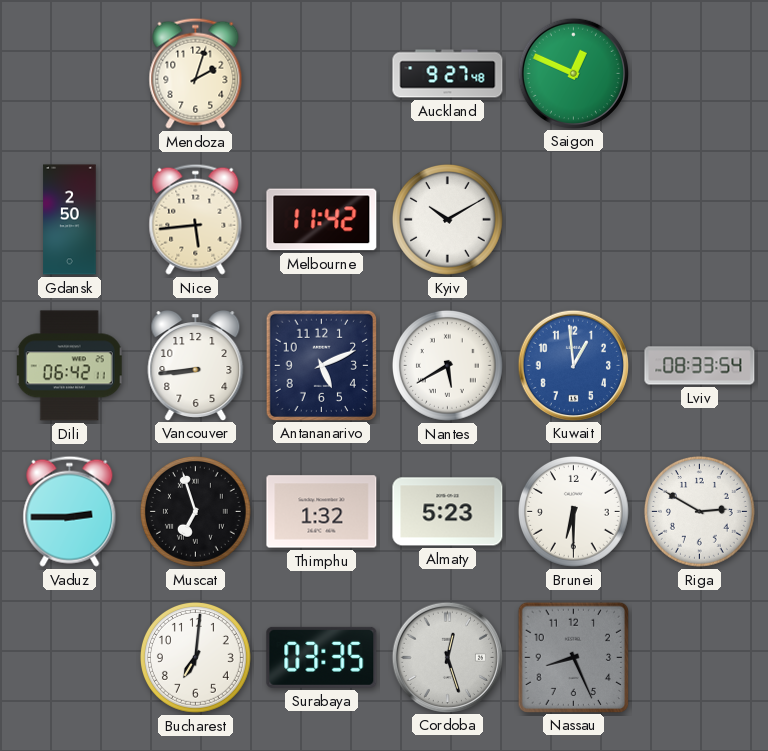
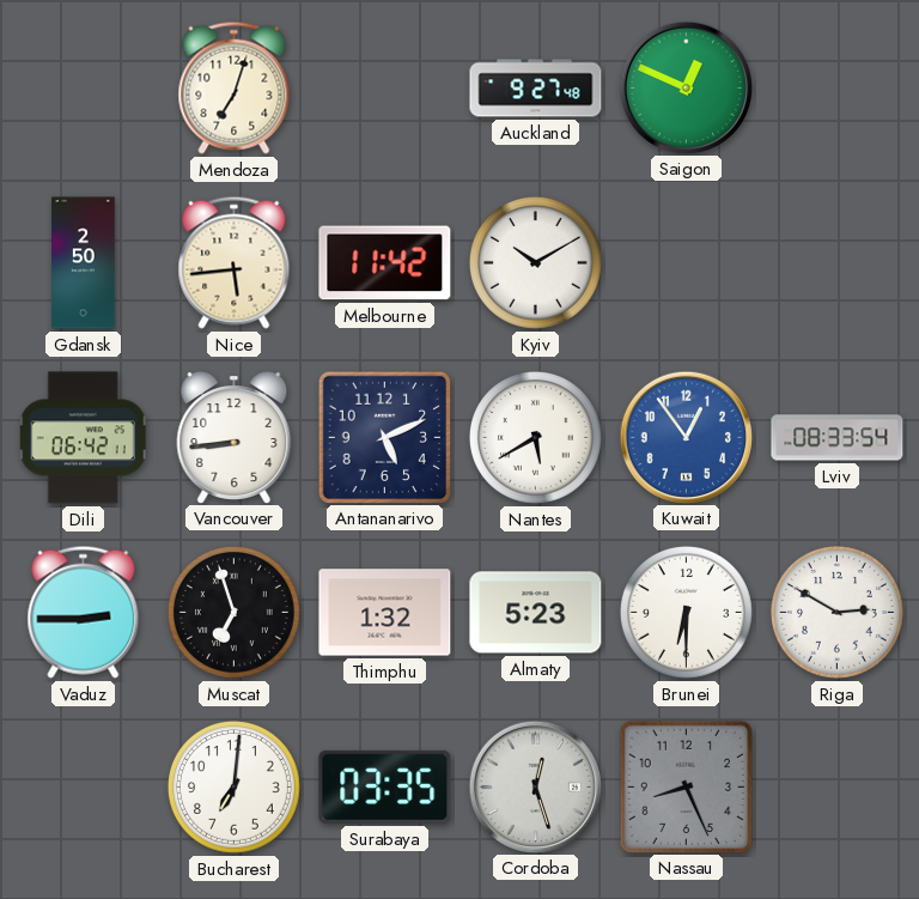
Mendoza: 2:03 -> 7:03
Kuwait: 12:59 -> 12:54
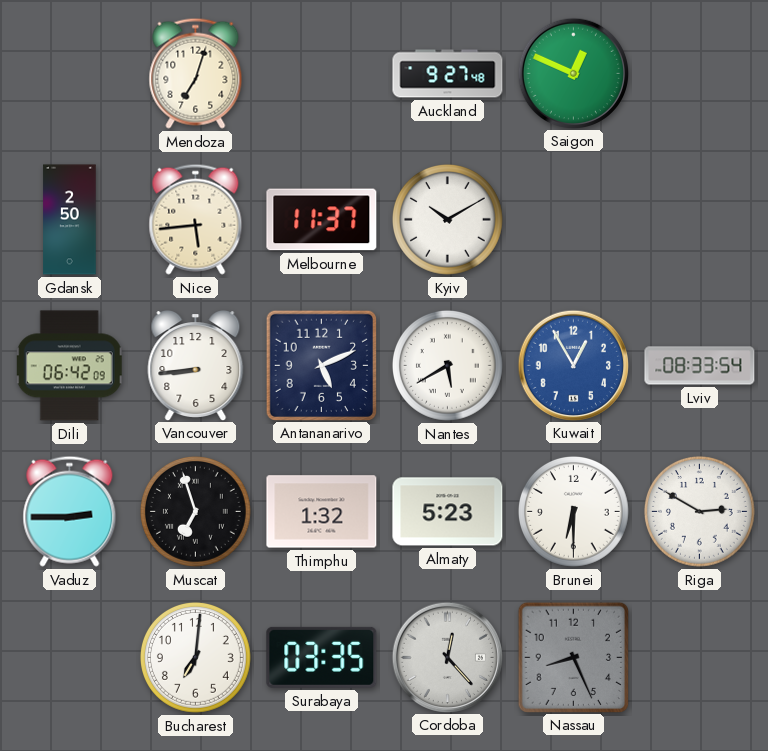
Melbourne: 11:42 -> 11:37
Dili: 06:42:11 -> 06:42:09
Kuwait: 12:54 -> 12:55
Cordoba: 12:27 -> 12:23
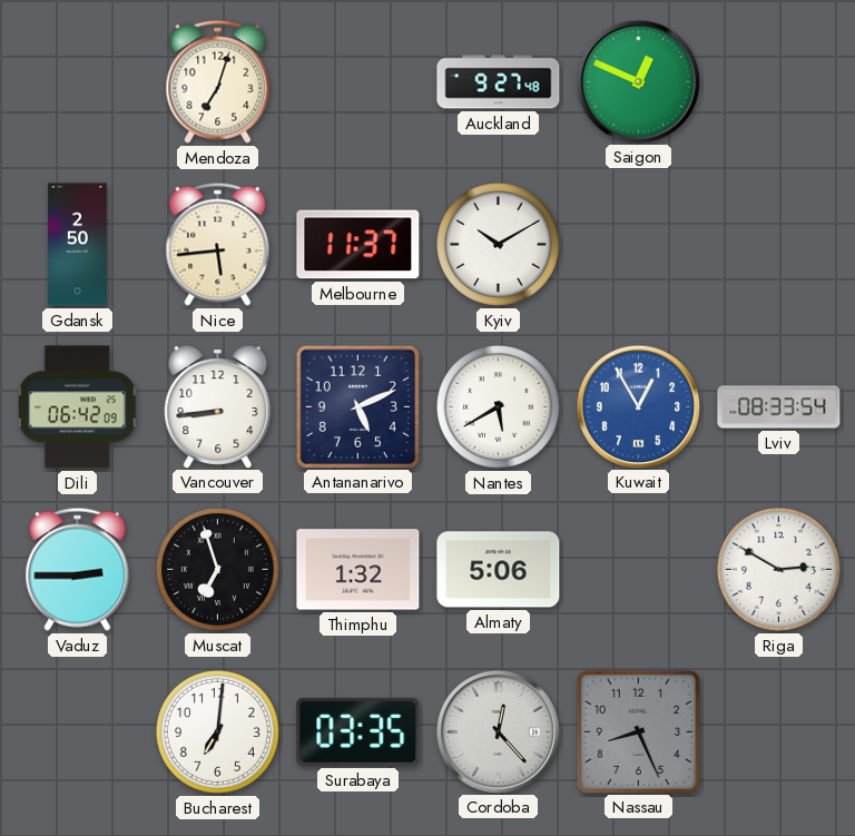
Almaty: 5:23 -> 5:06
Brunei: 6:30 -> none
